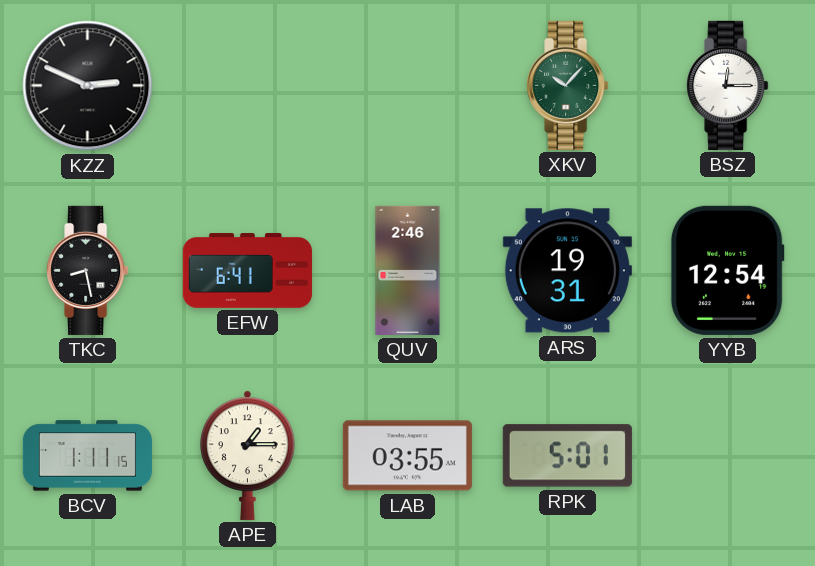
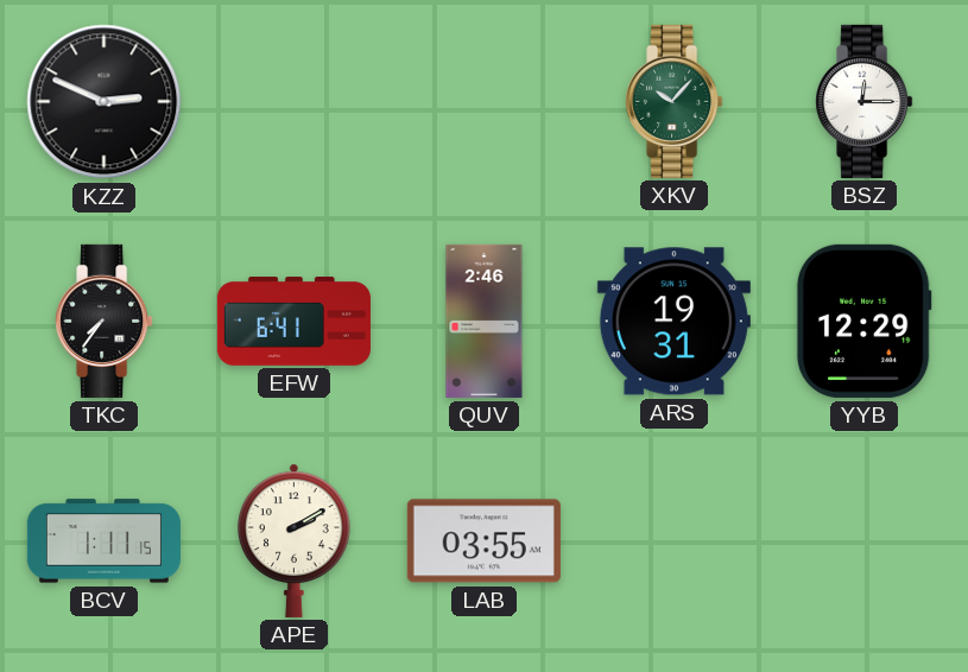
TKC: 8:28 -> 7:36
YYB: 12:54 -> 12:29
APE: 1:15 -> 2:10
RPK: 5:01 -> none
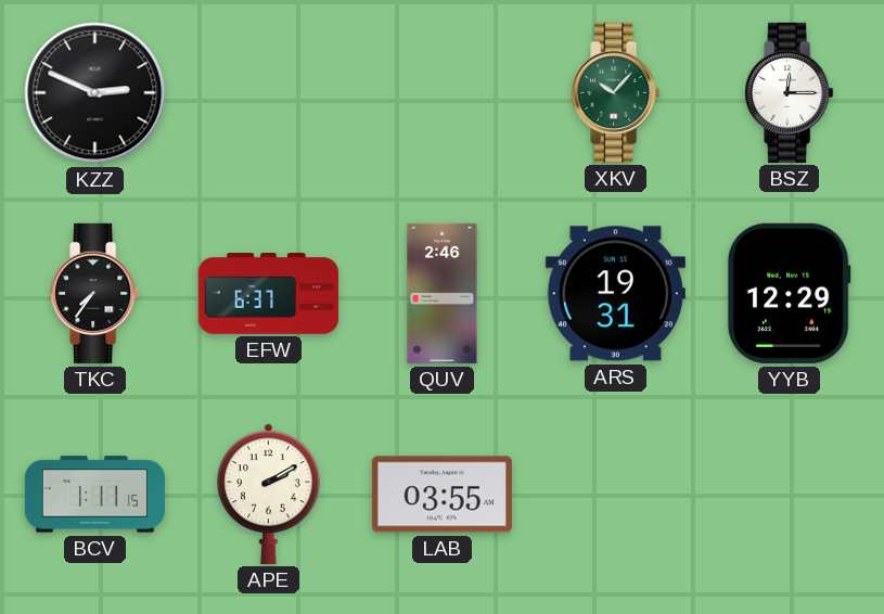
EFW: 6:41 -> 6:37
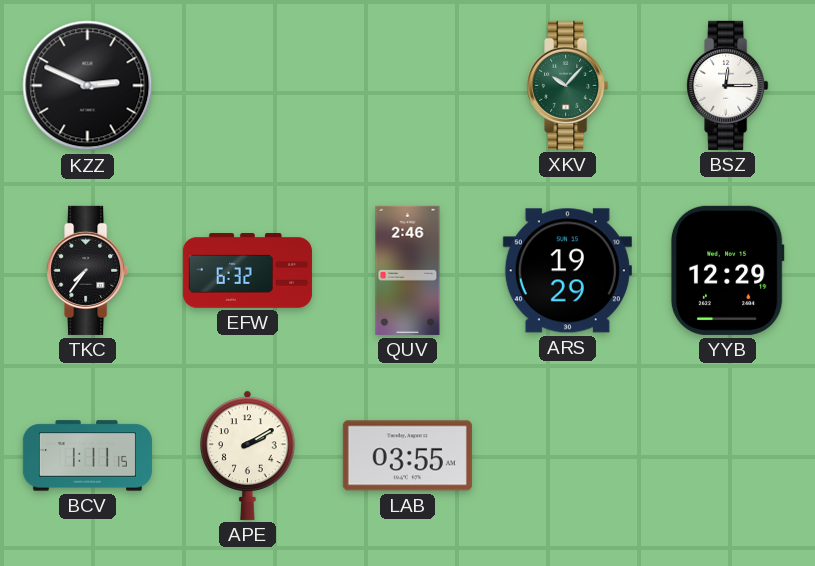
EFW: 6:37 -> 6:32
ARS: 19:31 -> 19:29
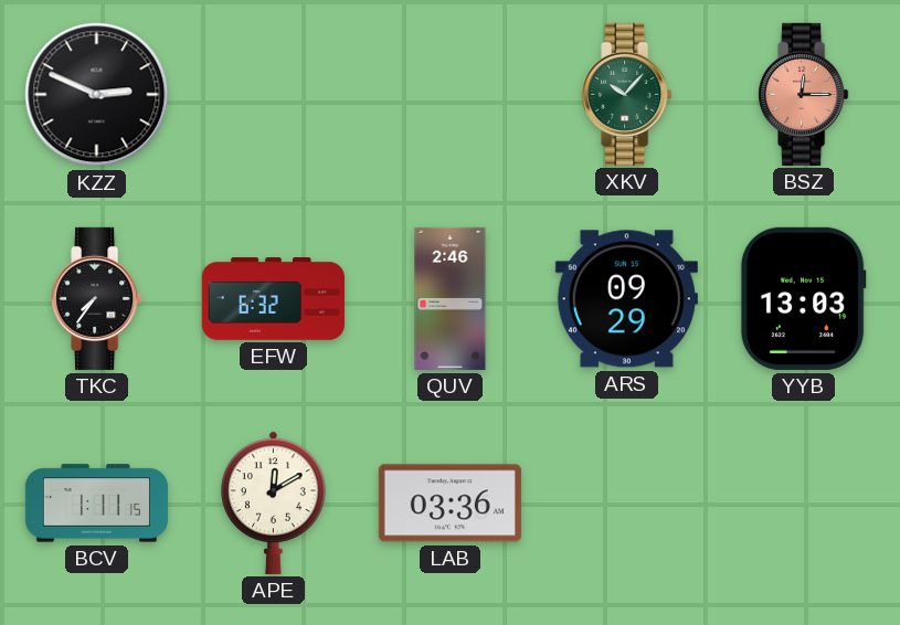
BSZ dial: white -> salmon
ARS: 19:29 -> 09:29
YYB: 12:29 -> 13:03
APE: 2:10 -> 12:10
LAB: 03:55 -> 03:36
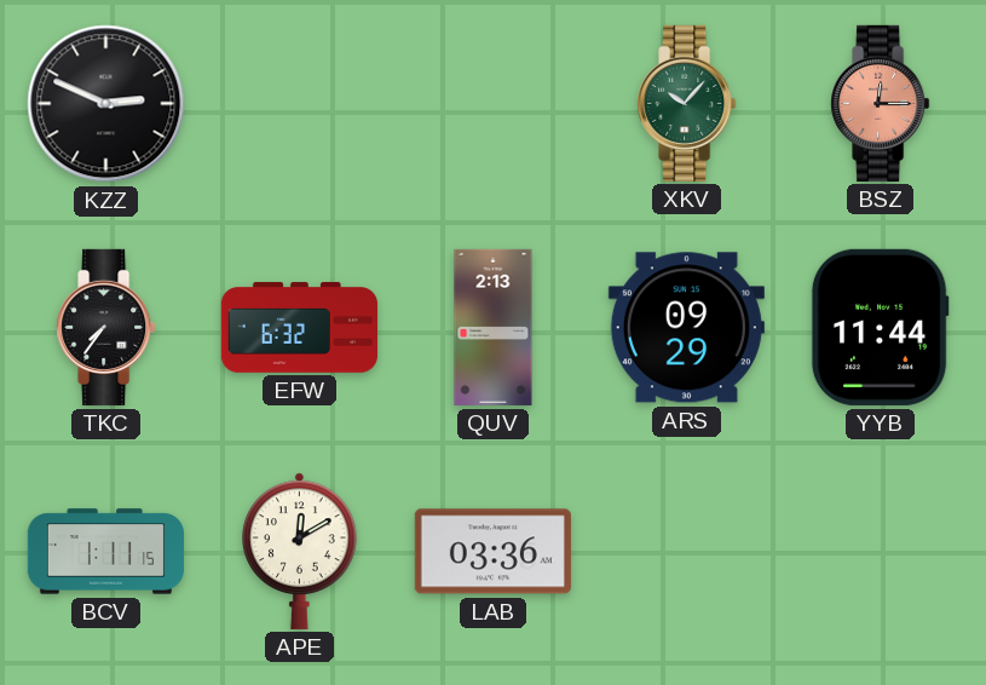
QUV: 2:46 -> 2:13
YYB: 13:03 -> 11:44
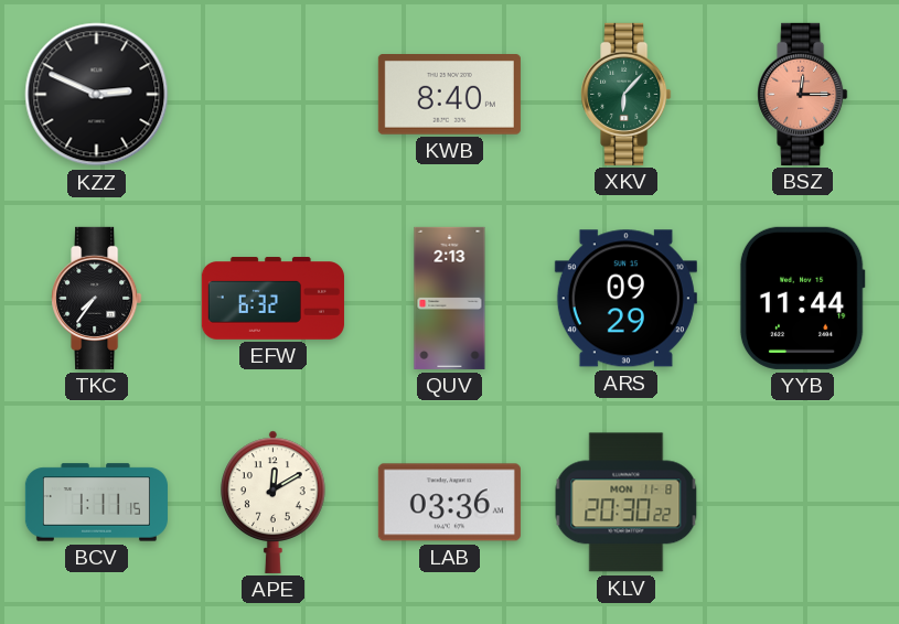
KWB: none -> 8:40
XKV: 10:07 -> 6:07
KLV: none -> 20:30
